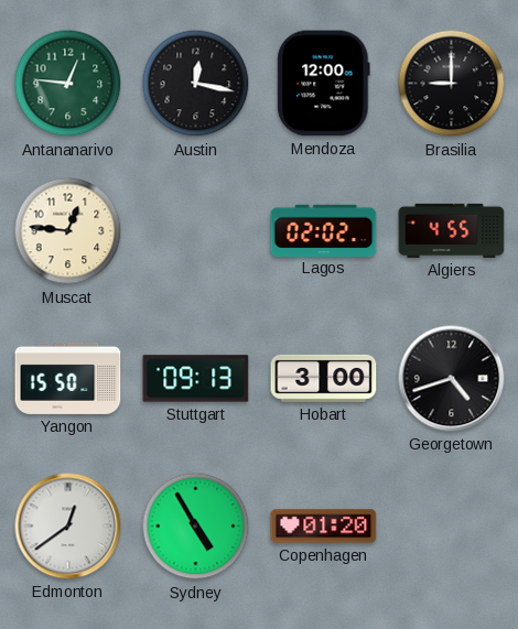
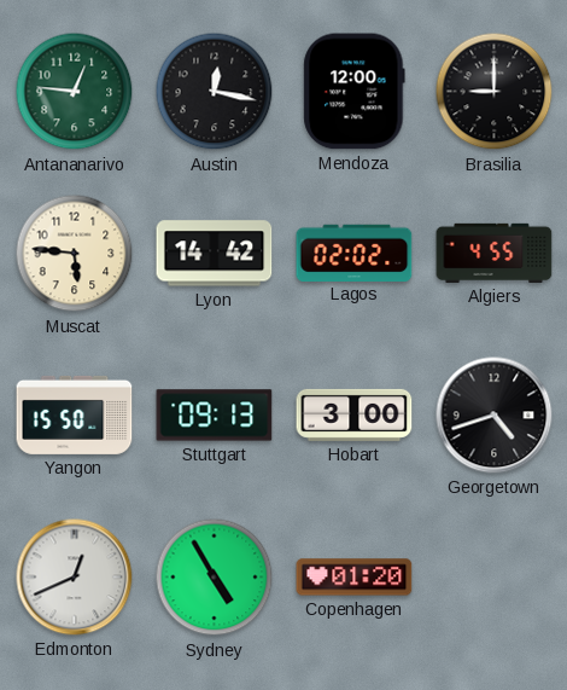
Muscat: 12:46 -> 5:46
Lyon: none -> 14:42
Edmonton: 12:39 -> 12:41
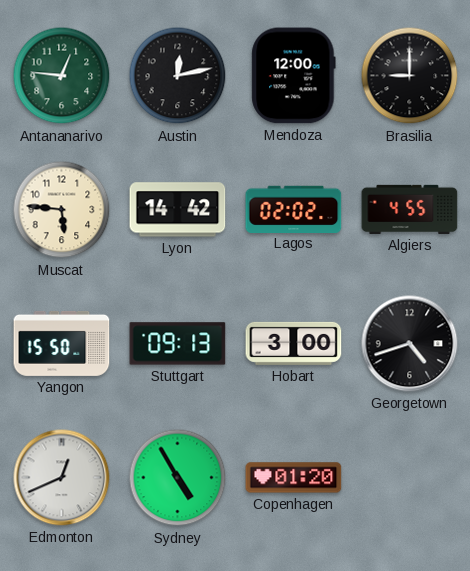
Austin: 12:17 -> 12:13
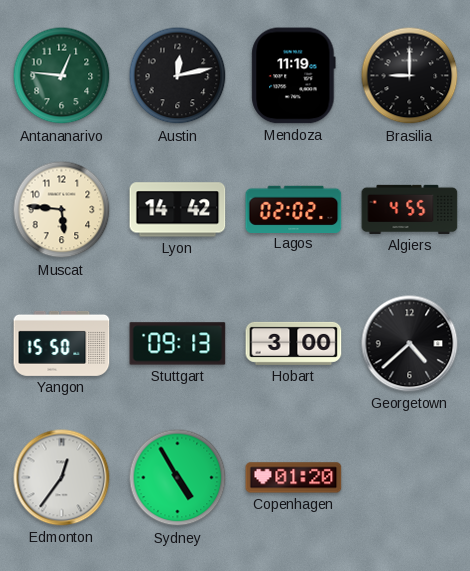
Mendoza: 12:00 -> 11:19
Georgetown: 4:42 -> 4:38
Edmonton: 12:41 -> 12:36
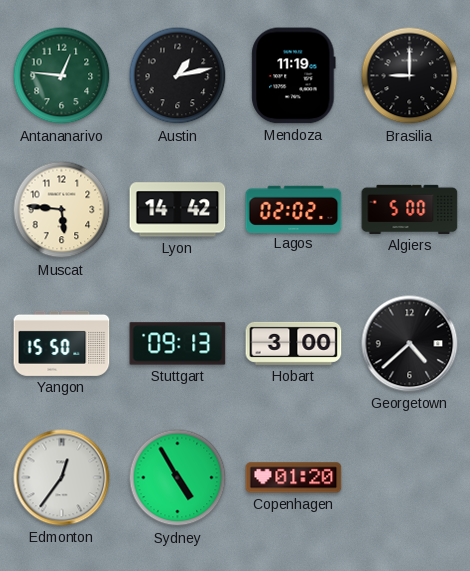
Austin: 12:13 -> 1:13
Algiers: 4:55 -> 5:00
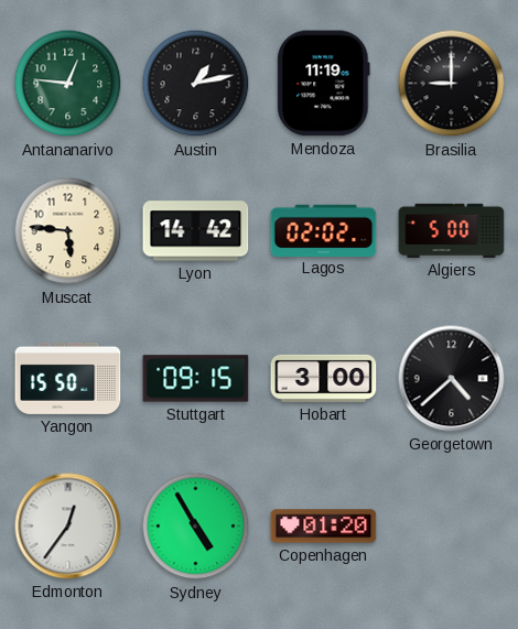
Stuttgart: 09:13 -> 09:15
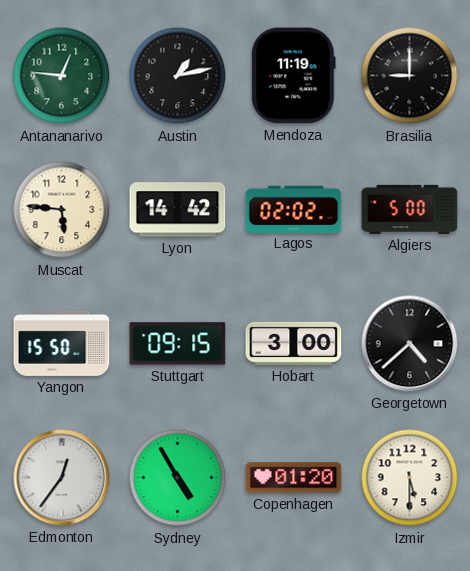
Izmir: none -> 5:30
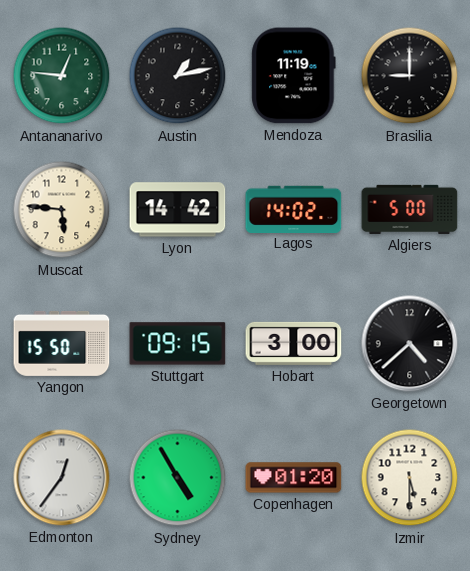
Lagos: 02:02 -> 14:02
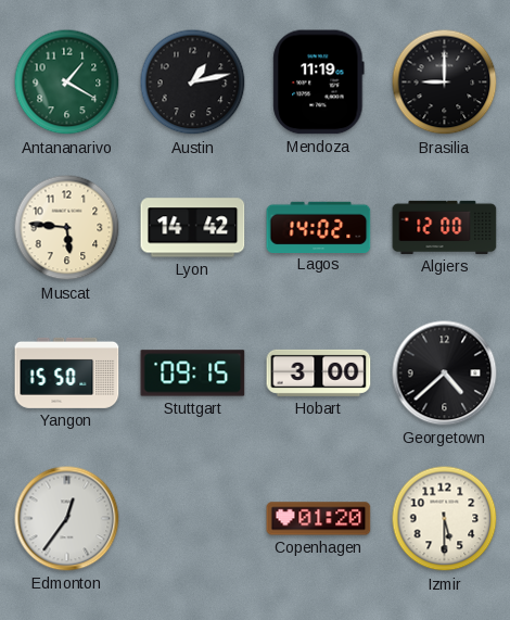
Antananarivo: 12:46 -> 1:20
Algiers: 5:00 -> 12:00
Sydney: 4:55 -> none
